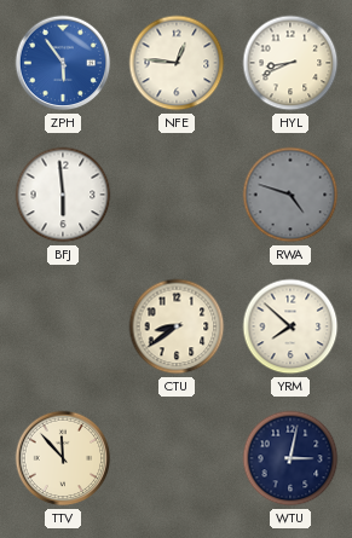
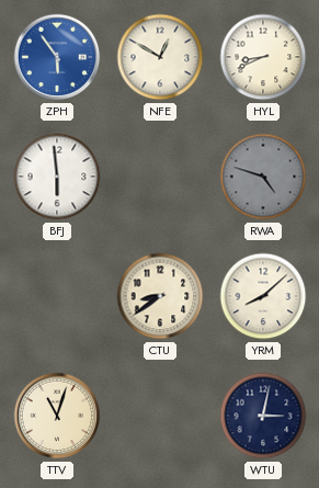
NFE: 12:46 -> 12:50
YRM: 7:52 -> 8:08
TTV: 11:53 -> 11:03
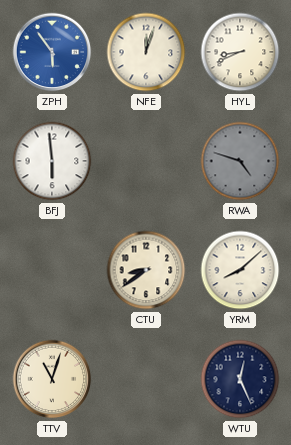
NFE: 12:50 -> 12:03
WTU: 3:02 -> 12:26
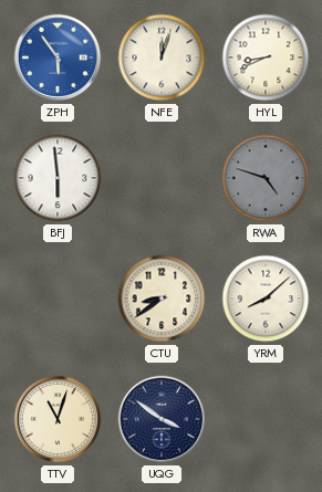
UQG: none -> 3:51
WTU: 12:26 -> none
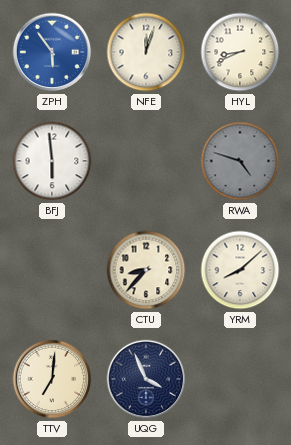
CTU: 8:39 -> 8:37
TTV: 11:03 -> 7:01
UQG: 3:51 -> 3:56
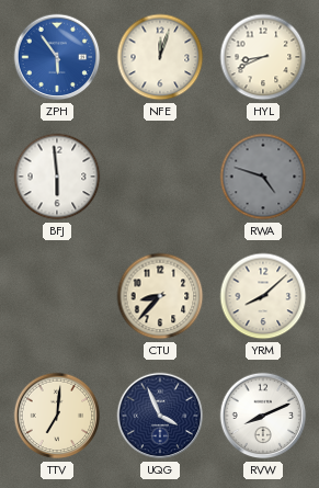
RVW: none -> 8:11
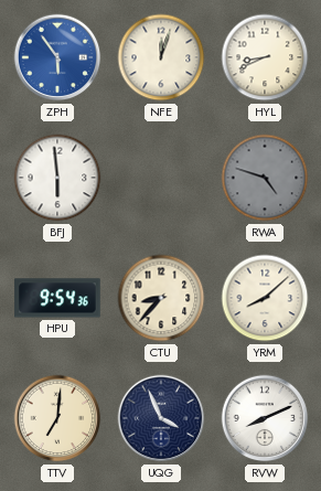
HPU: none -> 9:54
